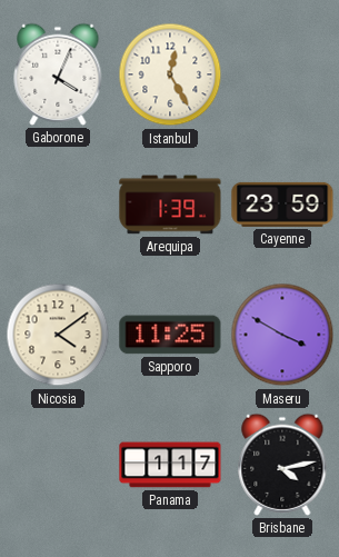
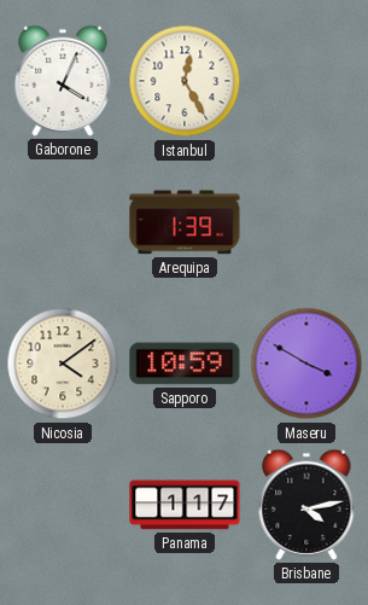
Cayenne: 23:59 -> none
Sapporo: 11:25 -> 10:59
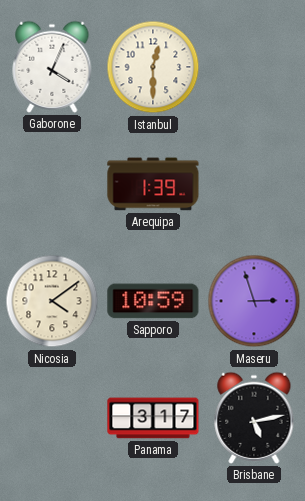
Istanbul: 12:25 -> 12:30
Maseru: 3:50 -> 2:57
Panama: 1:17 -> 3:17
Brisbane: 4:13 -> 5:13
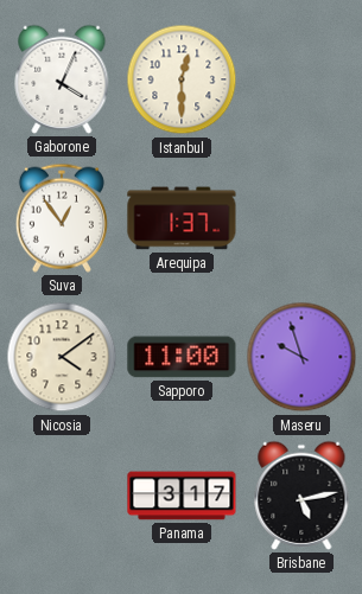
Suva: none -> 12:54
Arequipa: 1:39 -> 1:37
Sapporo: 10:59 -> 11:00
Maseru: 2:57 -> 9:57
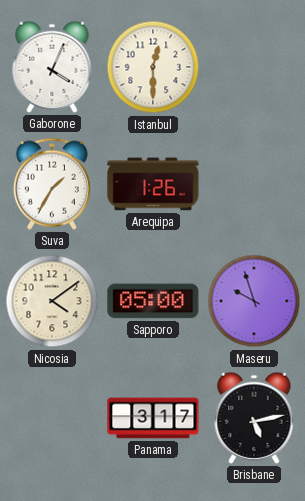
Suva: 12:54 -> 1:35
Arequipa: 1:37 -> 1:26
Sapporo: 11:00 -> 05:00
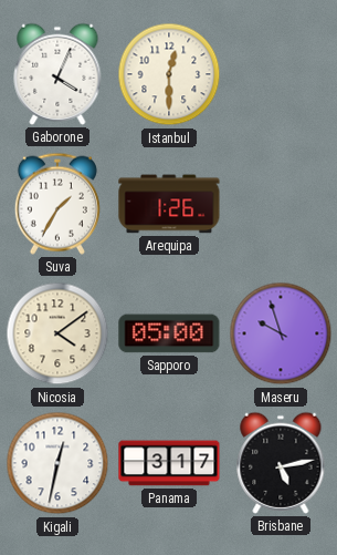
Kigali: none -> 12:32
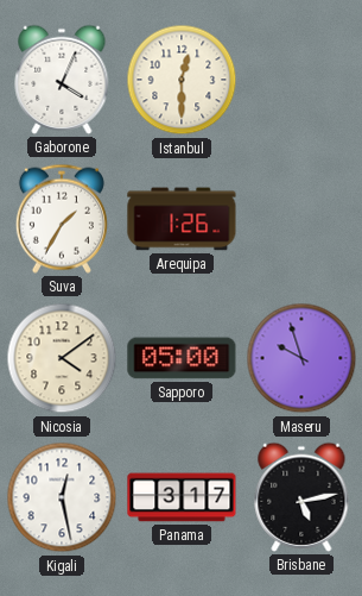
Kigali: 12:32 -> 12:28
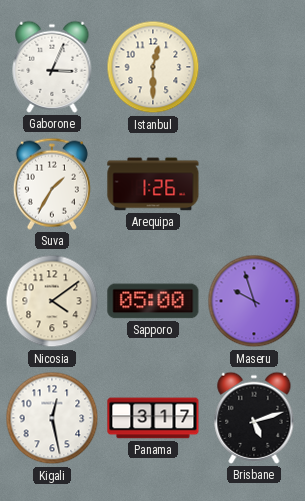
Gaborone: 4:04 -> 3:04
Brisbane: 5:13 -> 5:12
